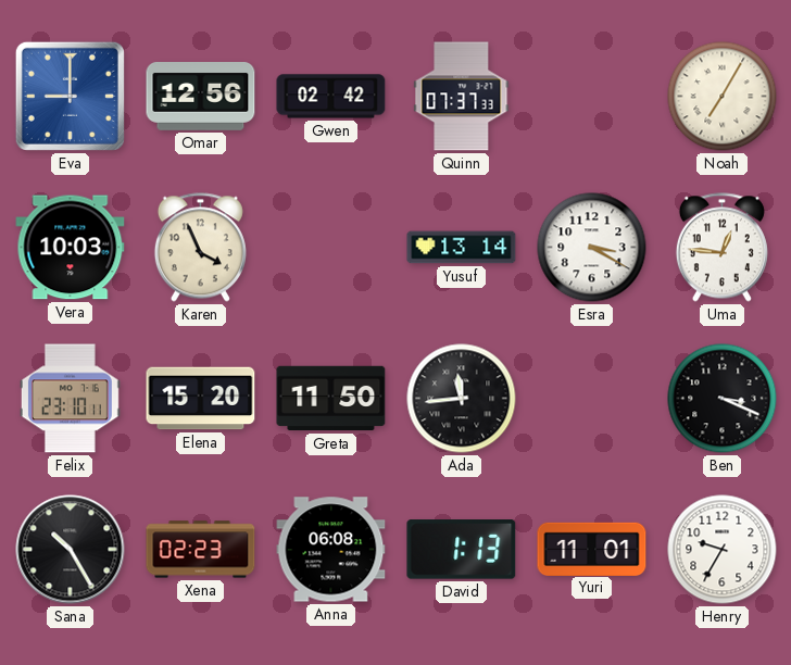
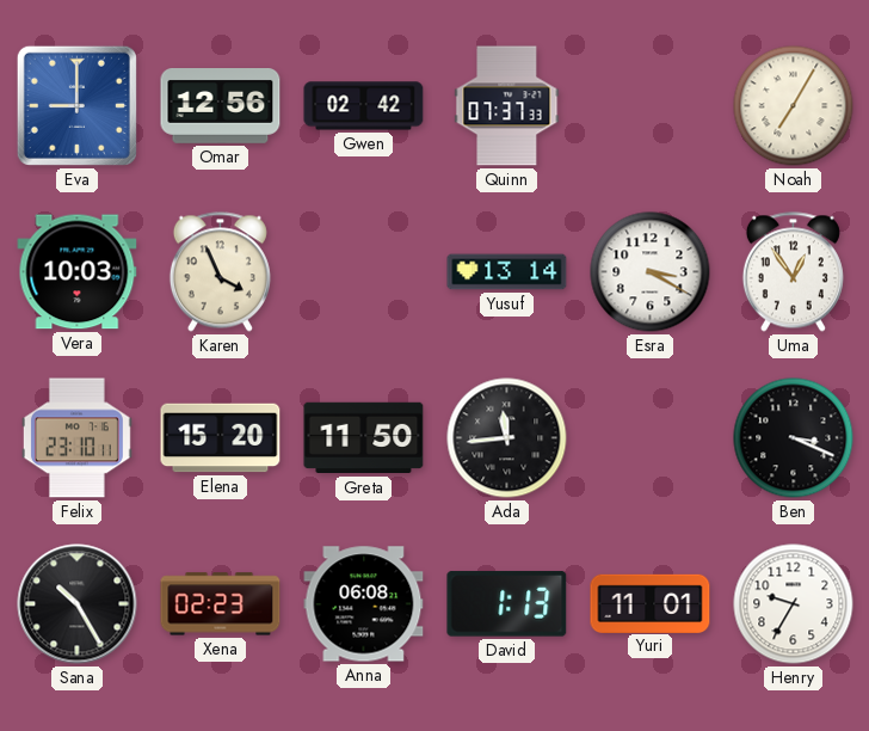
Uma: 12:46 -> 12:54
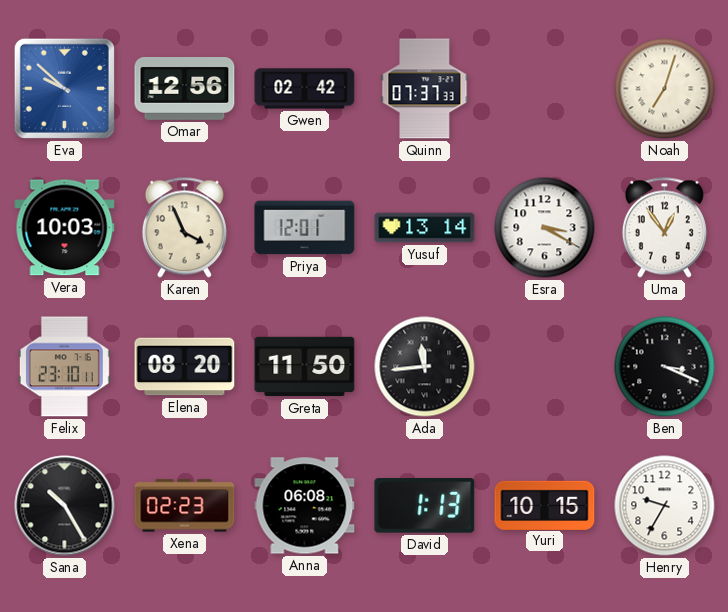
Eva: 9:00 -> 9:52
Noah: 7:05 -> 7:03
Priya: none -> 12:01
Elena: 15:20 -> 08:20
Yuri: 11:01 -> 10:15
